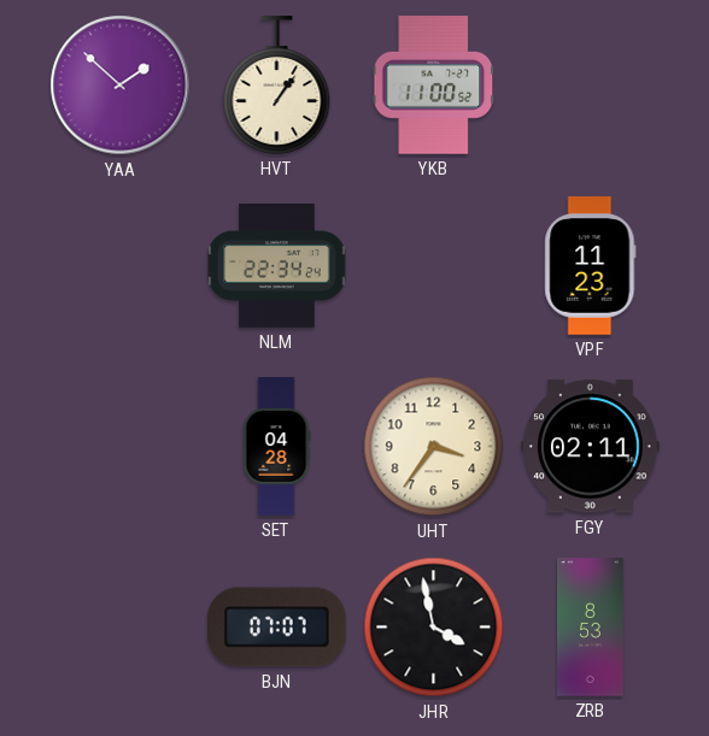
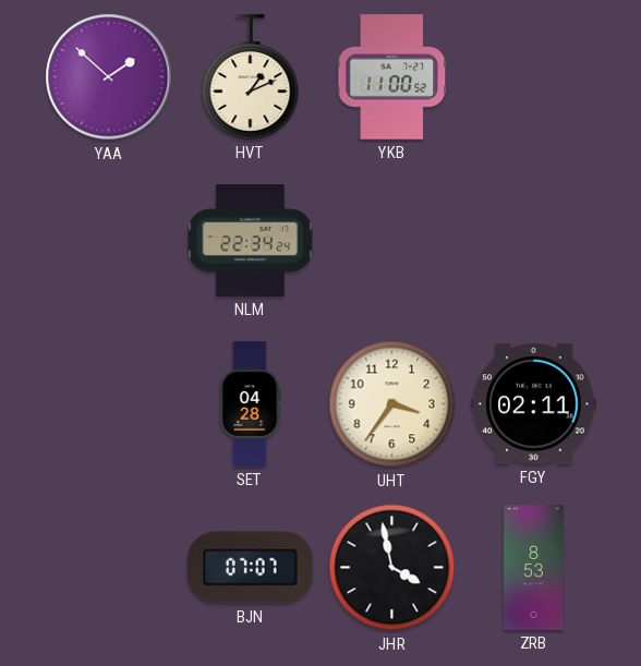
HVT: 1:06 -> 1:11
VPF: 11:23 -> none
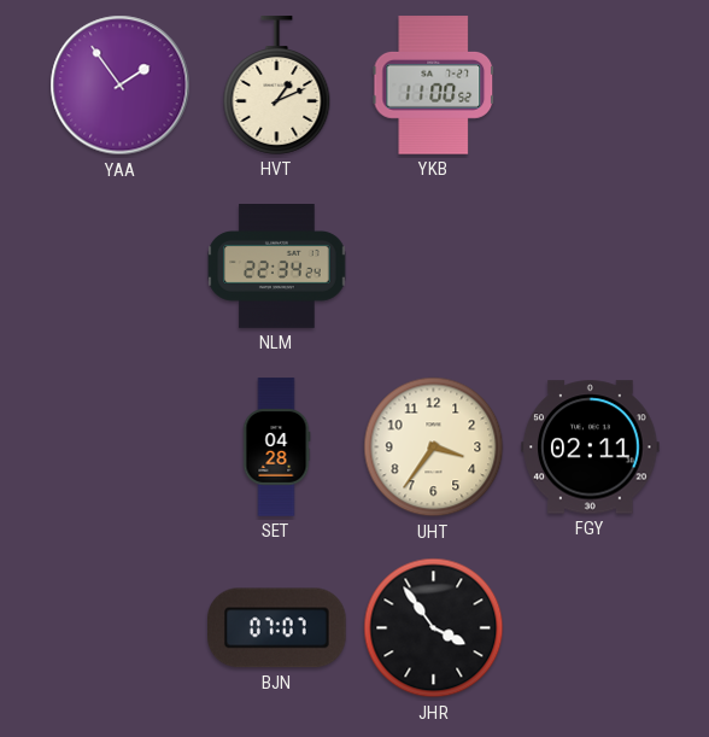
YAA: 1:52 -> 1:54
JHR: 3:58 -> 3:54
ZRB: 8:53 -> none
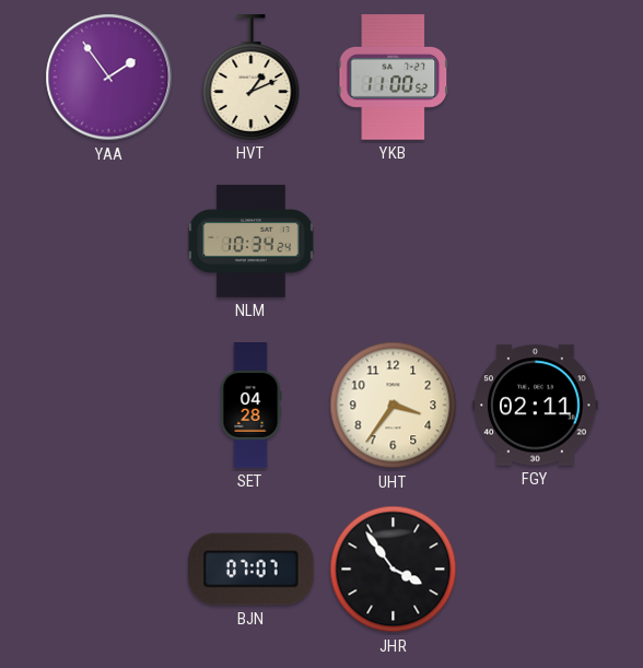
NLM: 22:34 -> 10:34
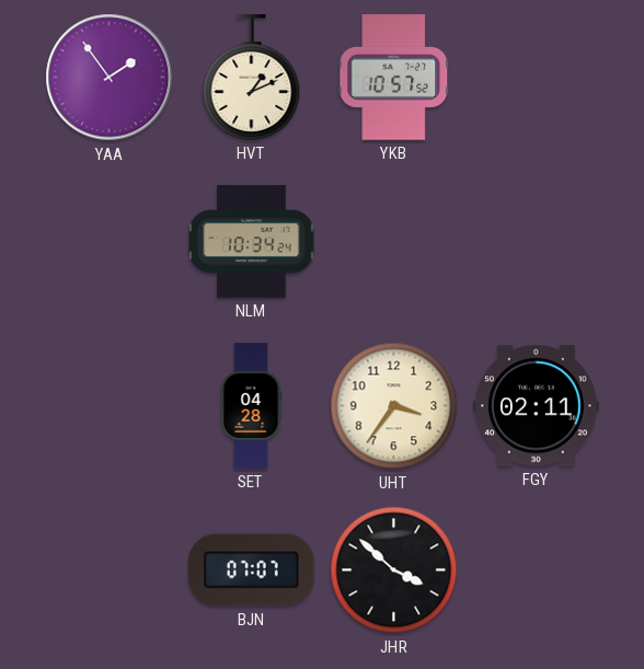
YKB: 11:00 -> 10:57
JHR: 3:54 -> 3:52
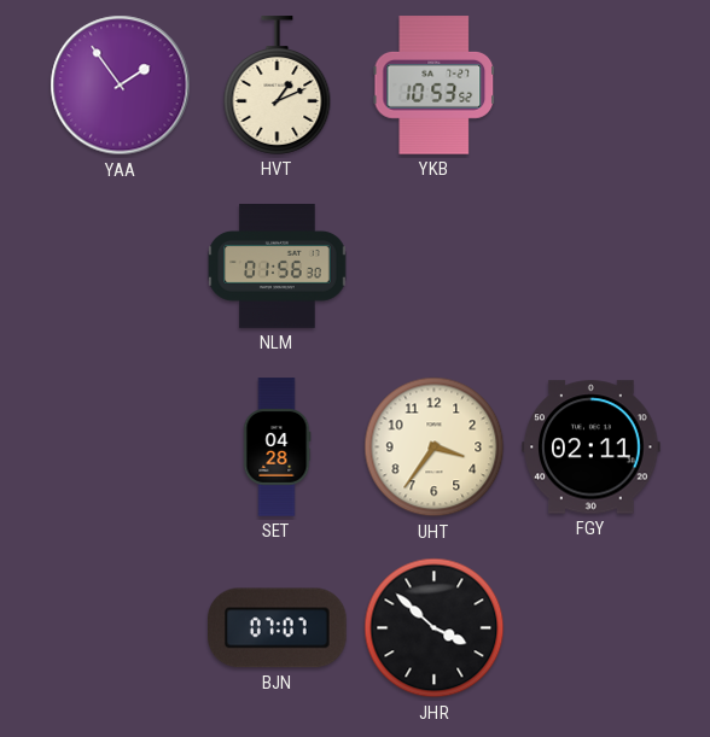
YKB: 10:57 -> 10:53
NLM: 10:34 -> 01:56
